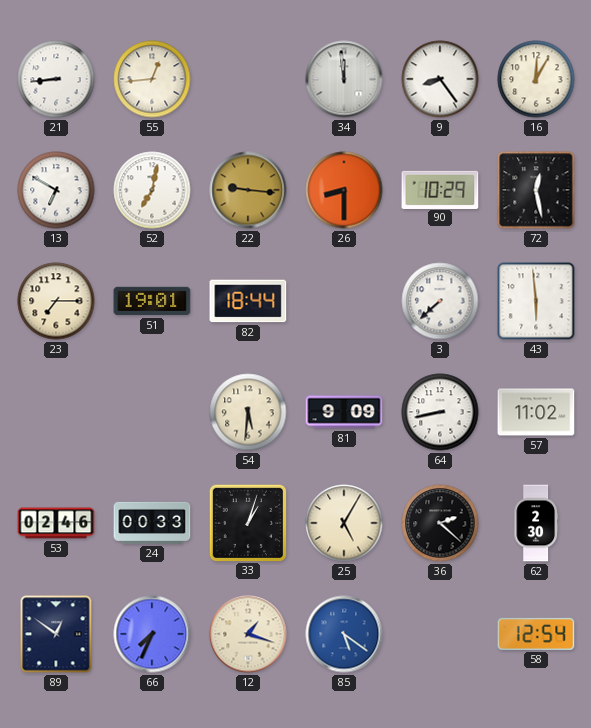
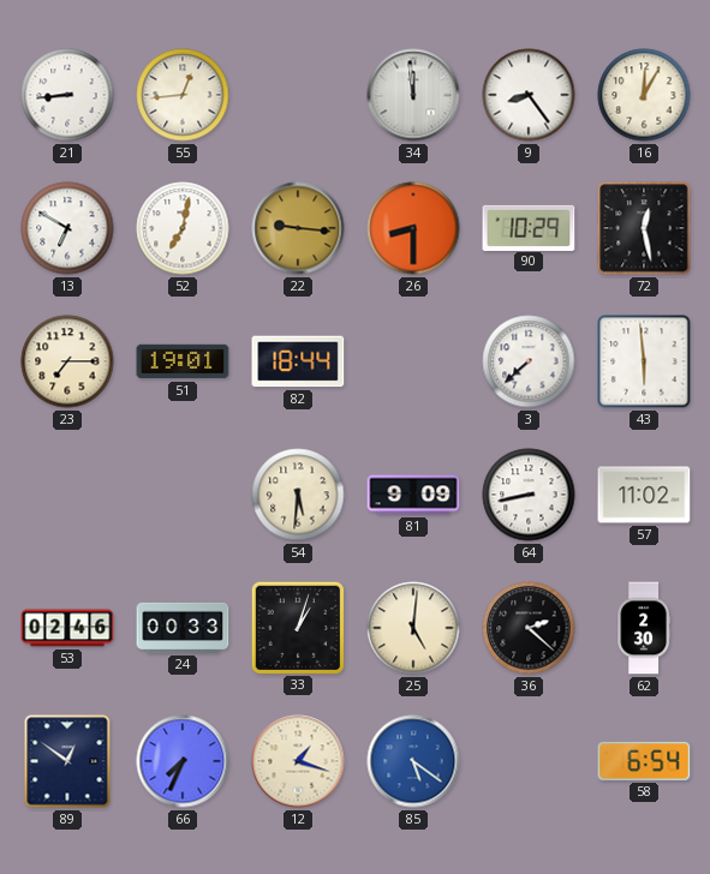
25: 5:05 -> 5:01
58: 12:54 -> 6:54
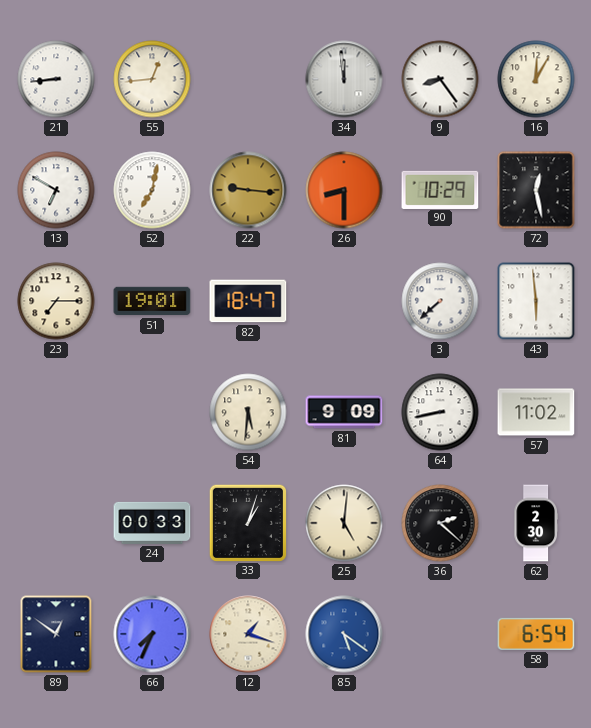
82: 18:44 -> 18:47
53: 02:46 -> none
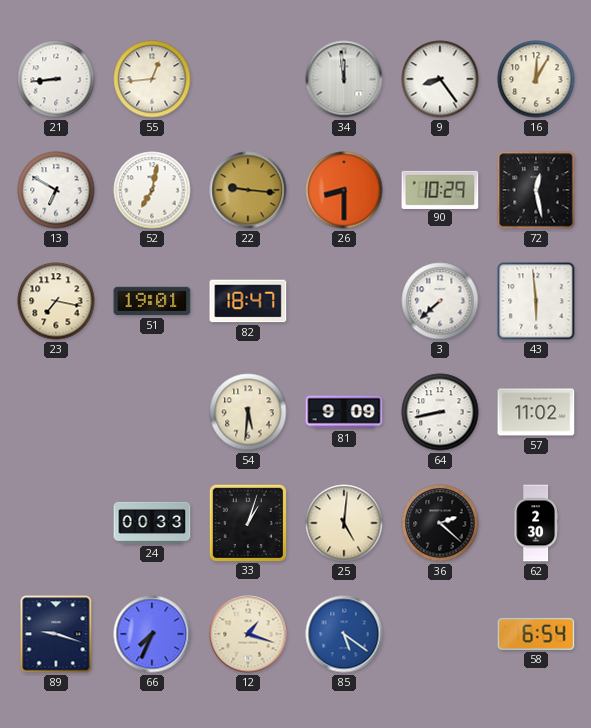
23: 7:15 -> 7:17
89: 12:51 -> 9:18
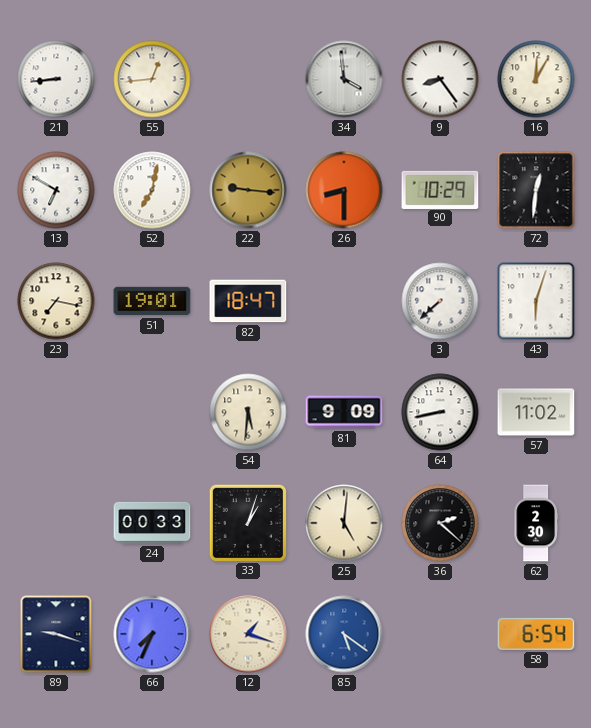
34: 11:59 -> 3:59
72: 12:28 -> 12:31
43: 5:59 -> 6:03
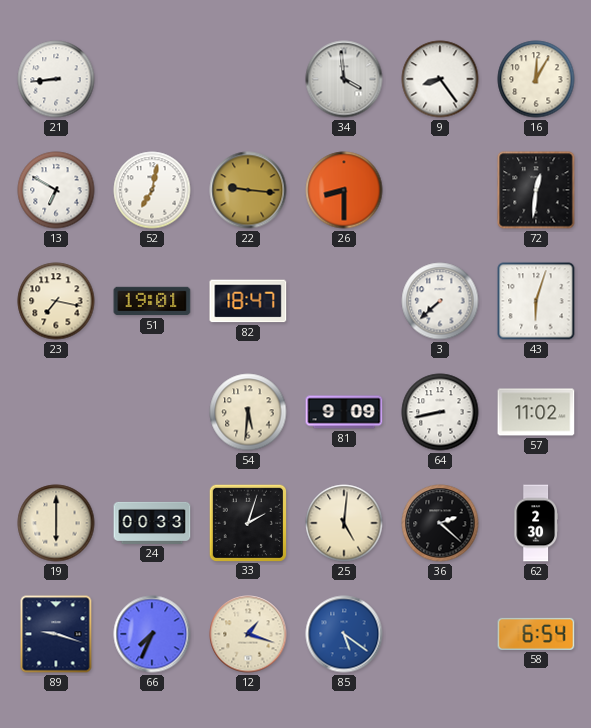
55: 12:44 -> none
90: 10:29 -> none
19: none -> 6:00
33: 1:03 -> 2:03
